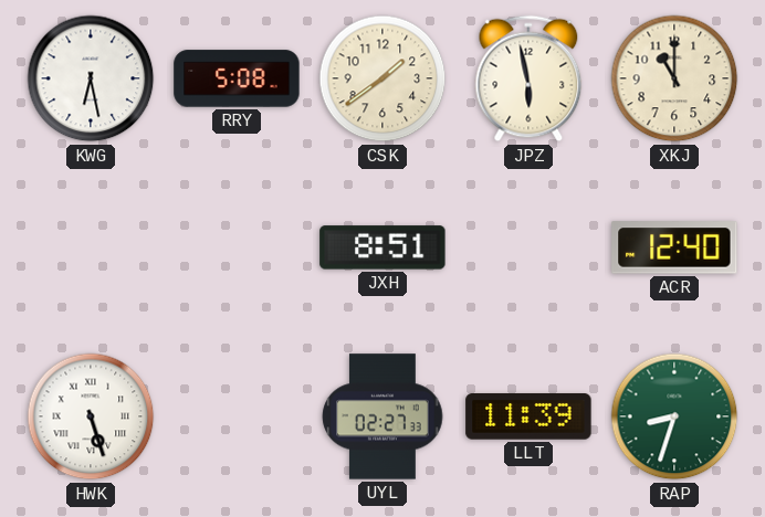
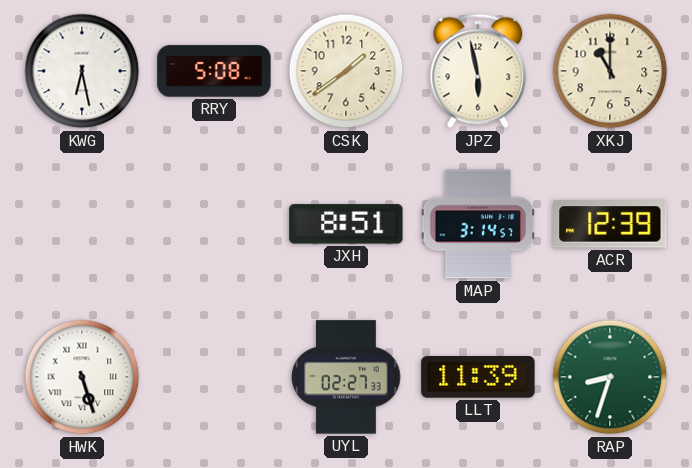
MAP: none -> 3:14
ACR: 12:40 -> 12:39
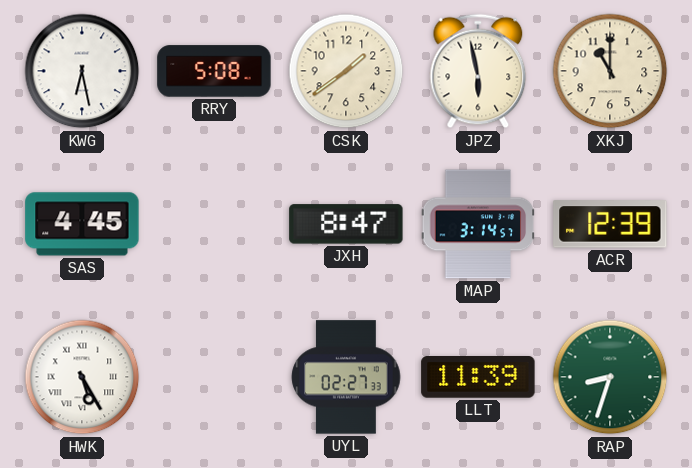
SAS: none -> 4:45
JXH: 8:51 -> 8:47
HWK: 5:27 -> 5:25
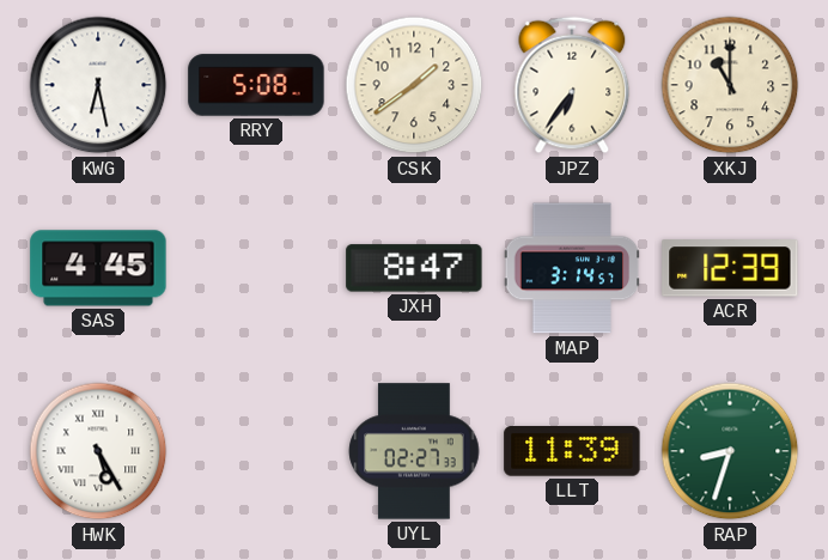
JPZ: 5:58 -> 6:36
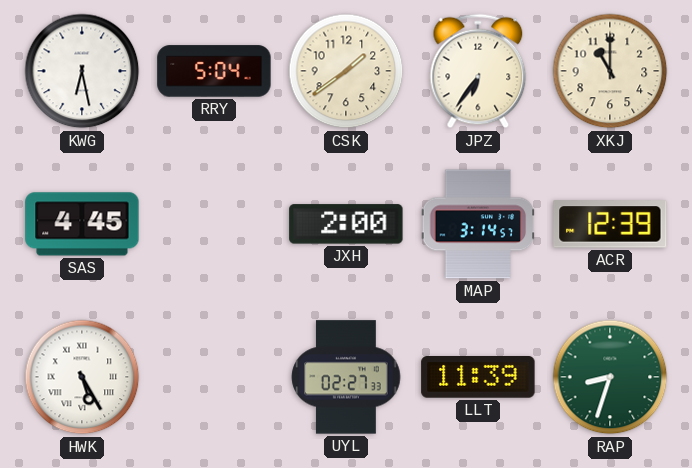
RRY: 5:08 -> 5:04
JXH: 8:47 -> 2:00
